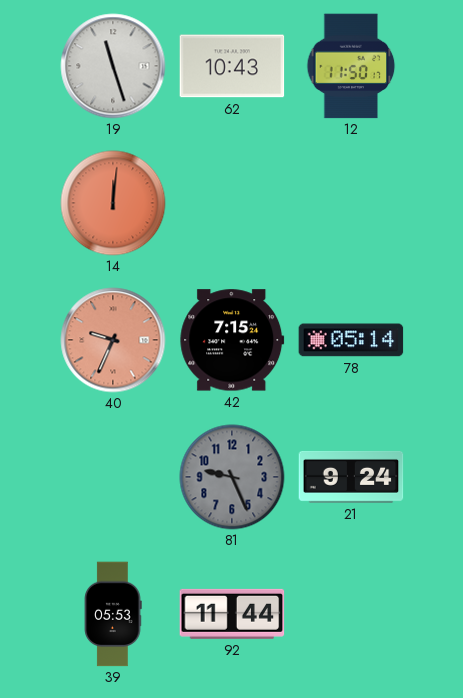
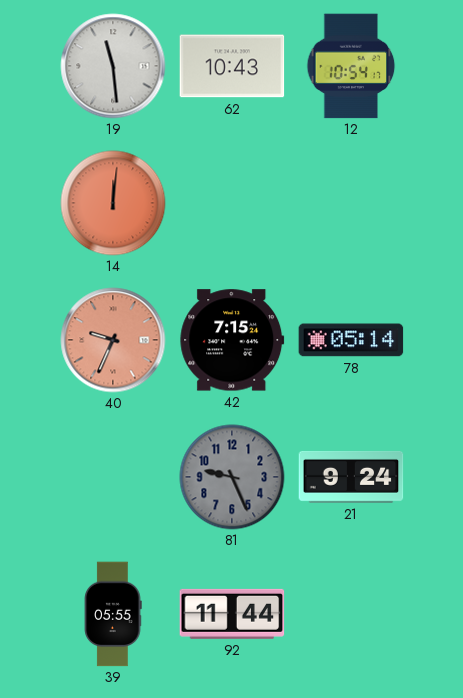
19: 11:27 -> 11:29
12: 11:50 -> 10:54
39: 05:53 -> 05:55
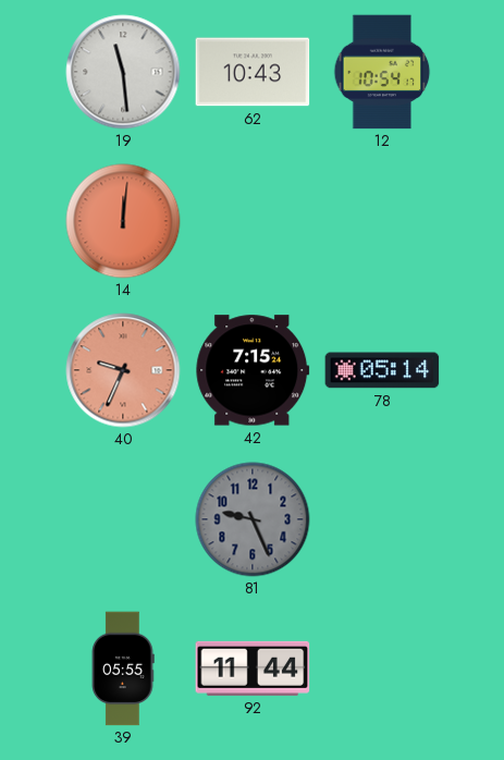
21: 9:24 -> none
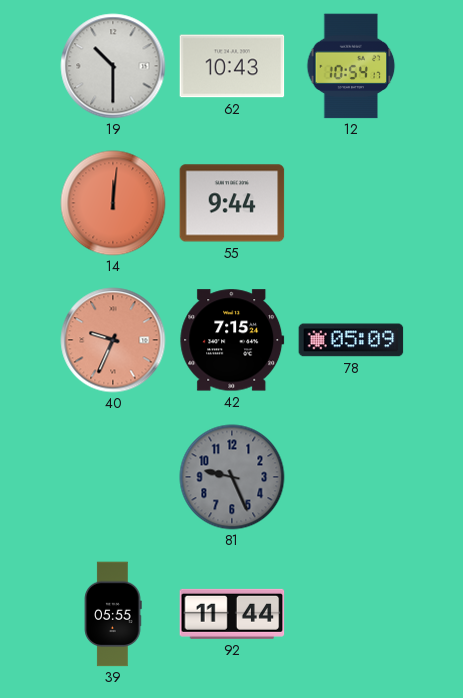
19: 11:29 -> 10:30
55: none -> 9:44
78: 05:14 -> 05:09
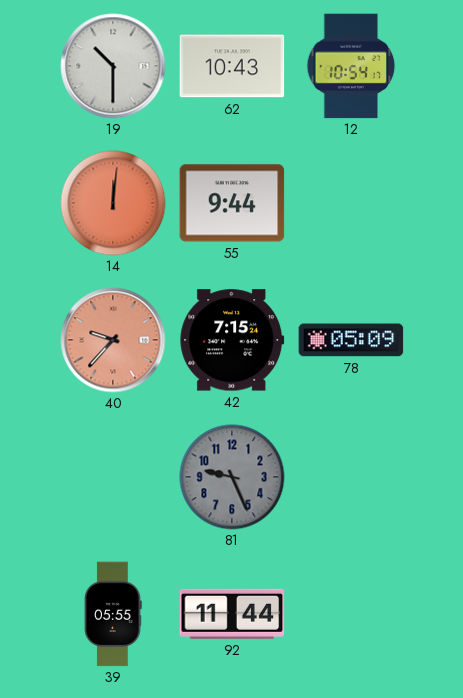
40: 9:34 -> 9:37
